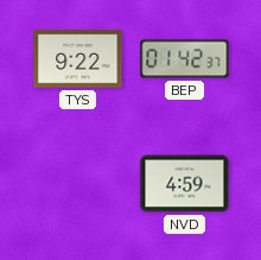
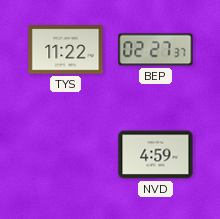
TYS: 9:22 -> 11:22
BEP: 01:42 -> 02:27
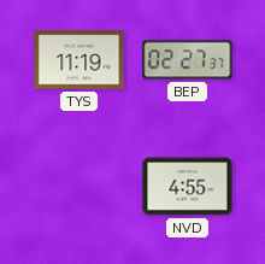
TYS: 11:22 -> 11:19
NVD: 4:59 -> 4:55
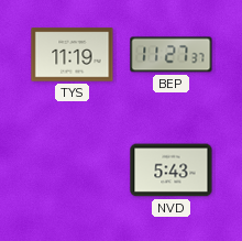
BEP: 02:27 -> 11:27
NVD: 4:55 -> 5:43
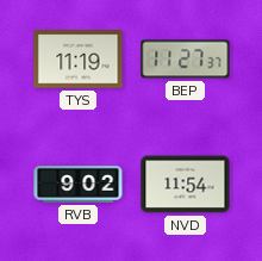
RVB: none -> 9:02
NVD: 5:43 -> 11:54
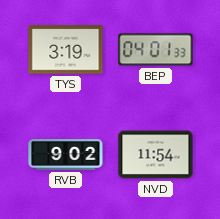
TYS: 11:19 -> 3:19
BEP: 11:27 -> 04:01
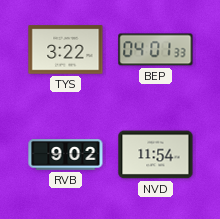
TYS: 3:19 -> 3:22
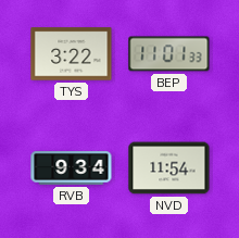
BEP: 04:01 -> 11:01
RVB: 9:02 -> 9:34
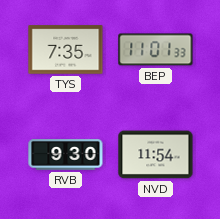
TYS: 3:22 -> 7:35
RVB: 9:34 -> 9:30
